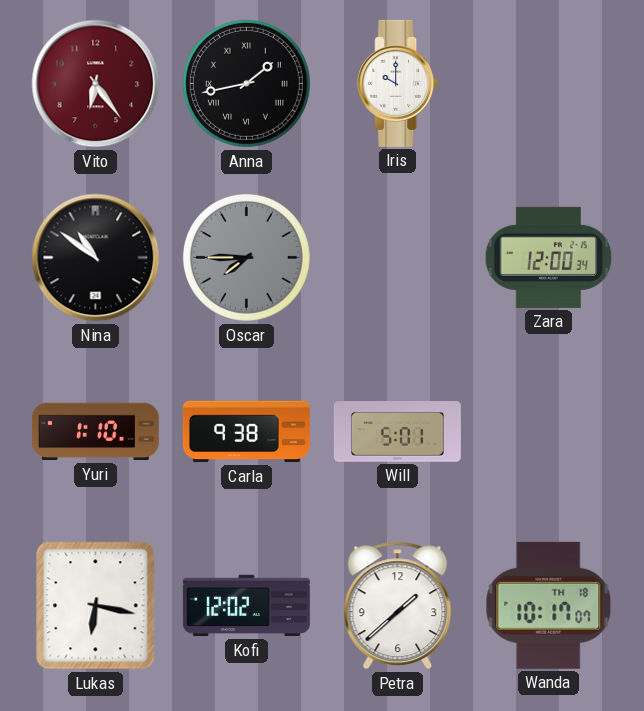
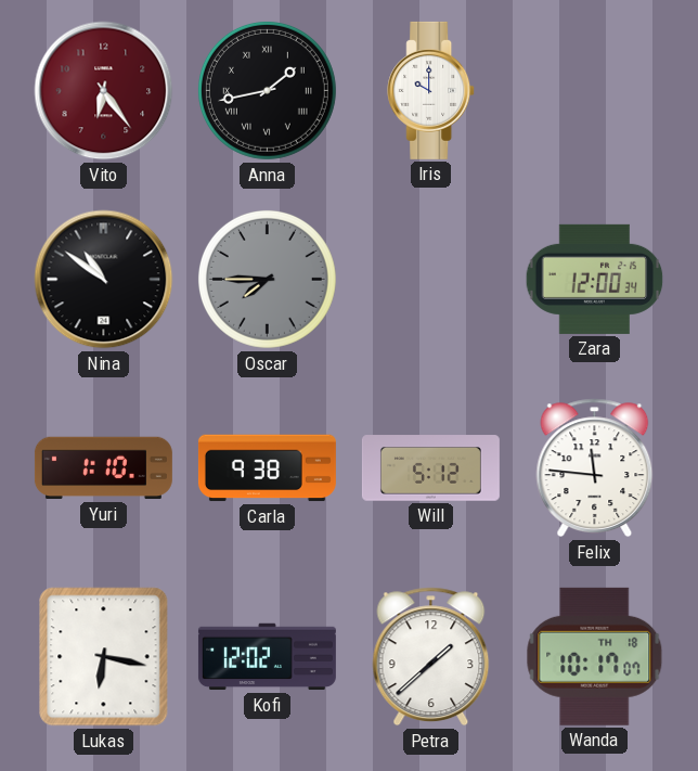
Will: 5:01 -> 5:12
Felix: none -> 11:46
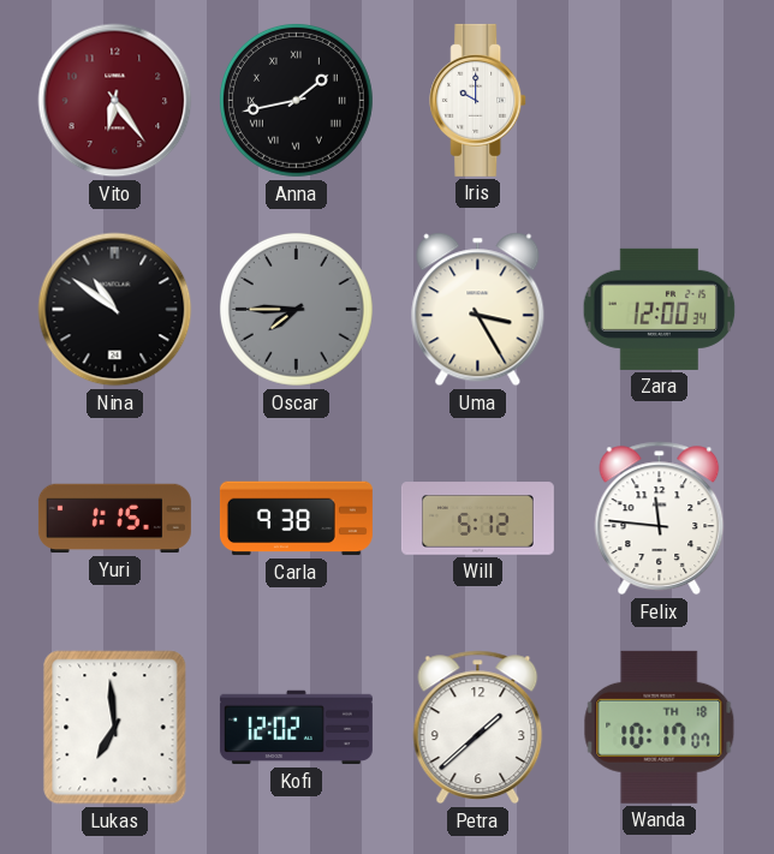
Uma: none -> 3:25
Yuri: 1:10 -> 1:15
Lukas: 6:17 -> 6:59
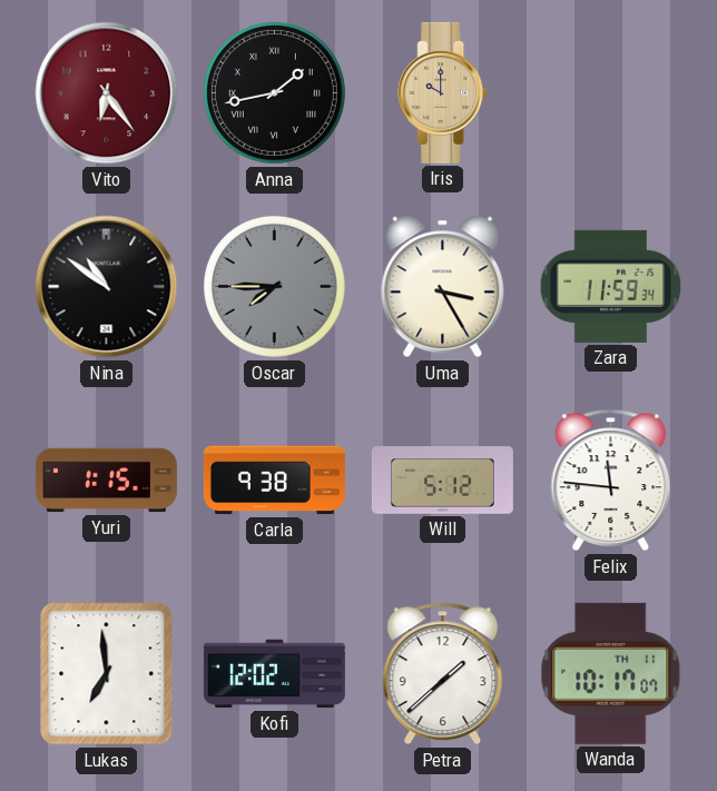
Iris dial: white -> champagne
Zara: 12:00 -> 11:59
Wanda date: TH 18 -> TH 11
